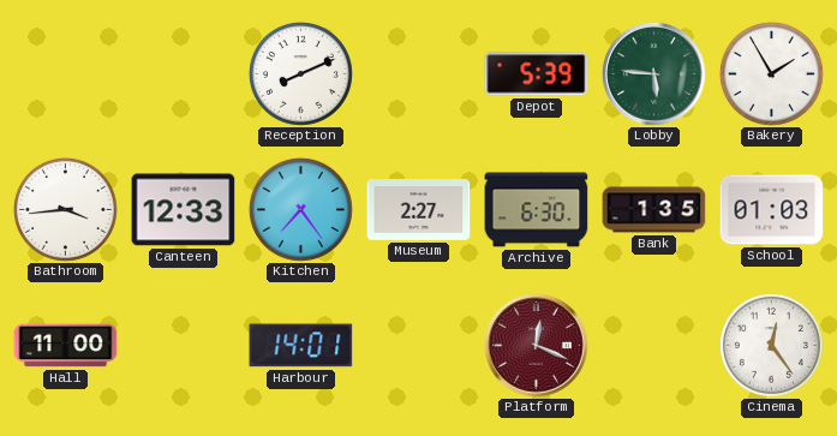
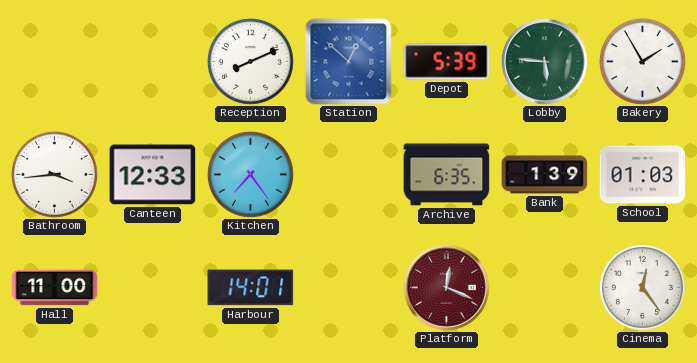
Station: none -> 12:52
Museum: 2:27 -> none
Archive: 6:30 -> 6:35
Bank: 1:35 -> 1:39
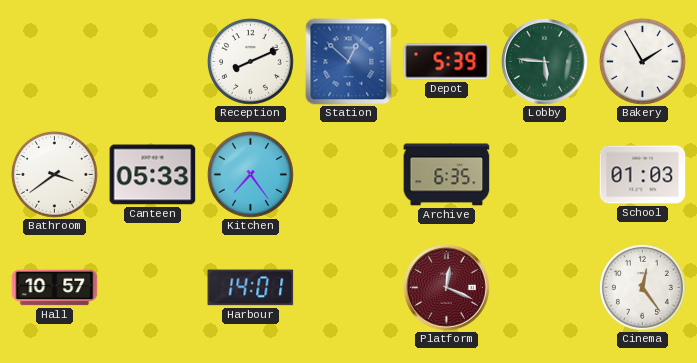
Bathroom: 3:44 -> 3:39
Canteen: 12:33 -> 05:33
Bank: 1:39 -> none
Hall: 11:00 -> 10:57
